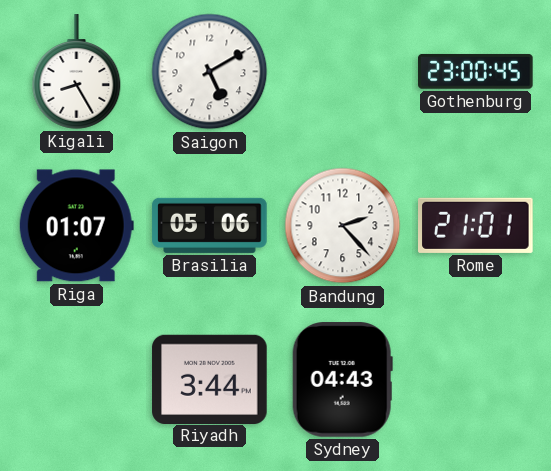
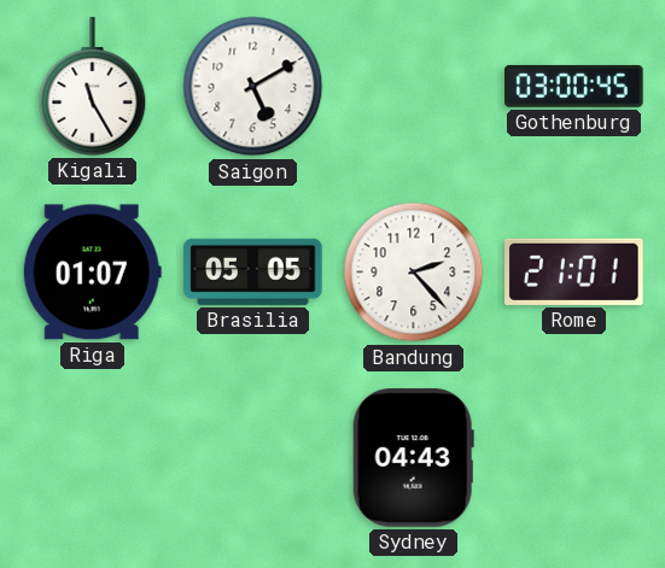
Kigali: 8:25 -> 11:25
Gothenburg: 23:00 -> 03:00
Brasilia: 05:06 -> 05:05
Riyadh: 3:44 -> none
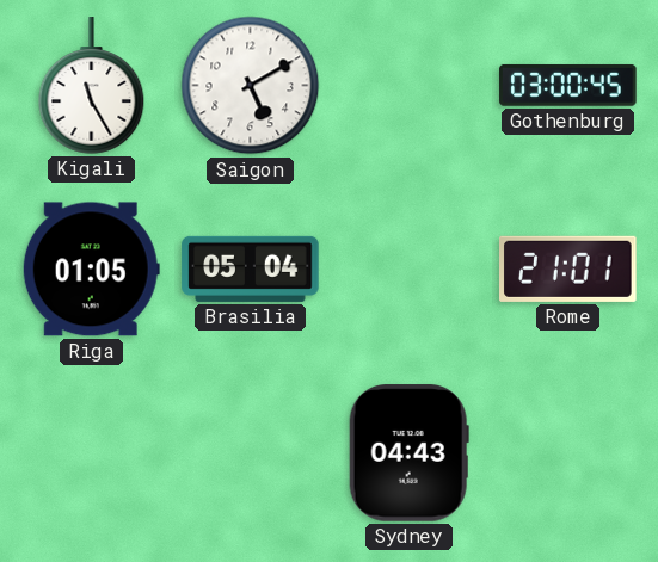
Riga: 01:07 -> 01:05
Brasilia: 05:05 -> 05:04
Bandung: 2:23 -> none
